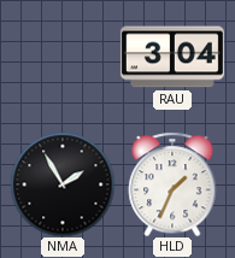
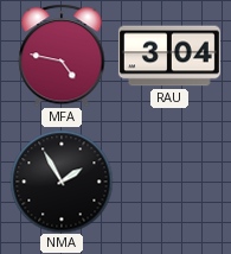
MFA: none -> 4:47
HLD: 1:34 -> none
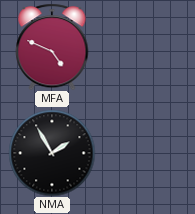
MFA: 4:47 -> 4:49
RAU: 3:04 -> none
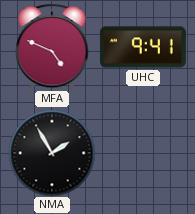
UHC: none -> 9:41
